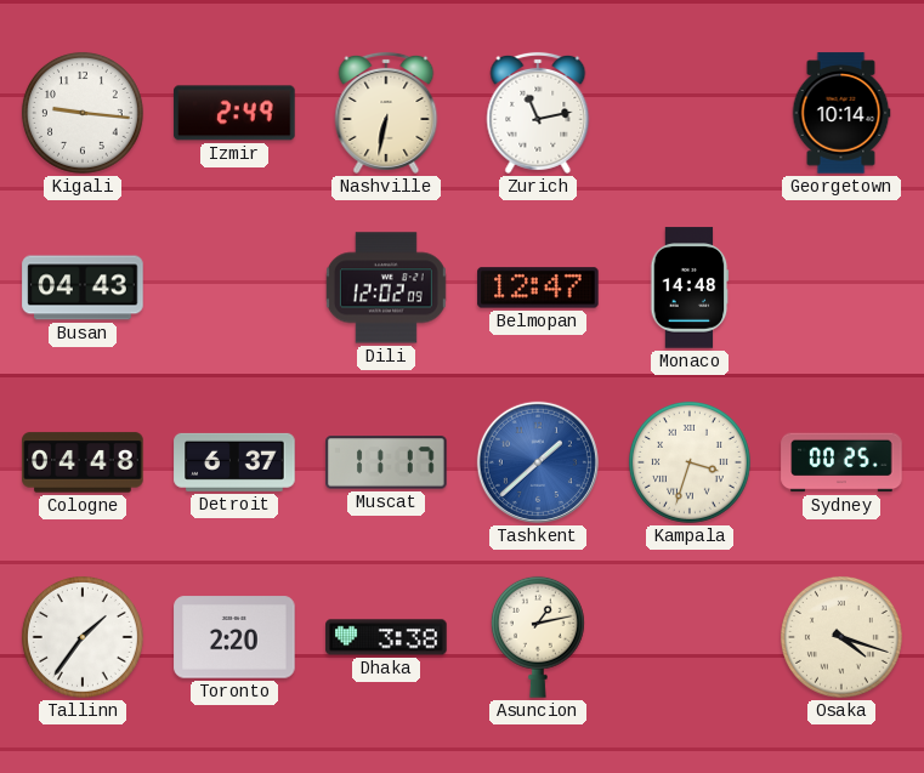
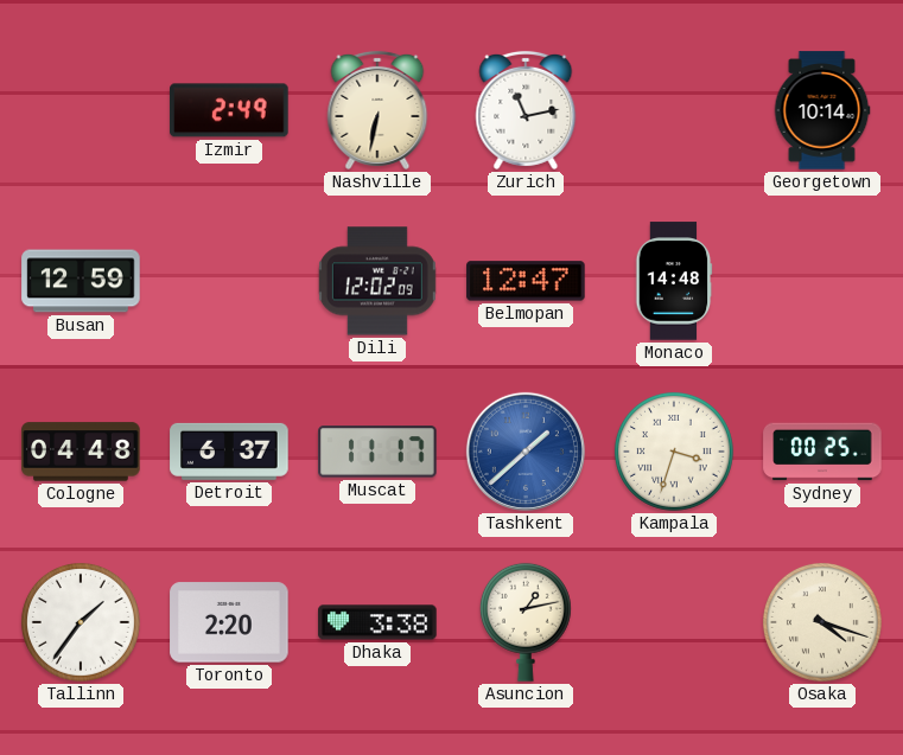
Kigali: 9:16 -> none
Busan: 04:43 -> 12:59
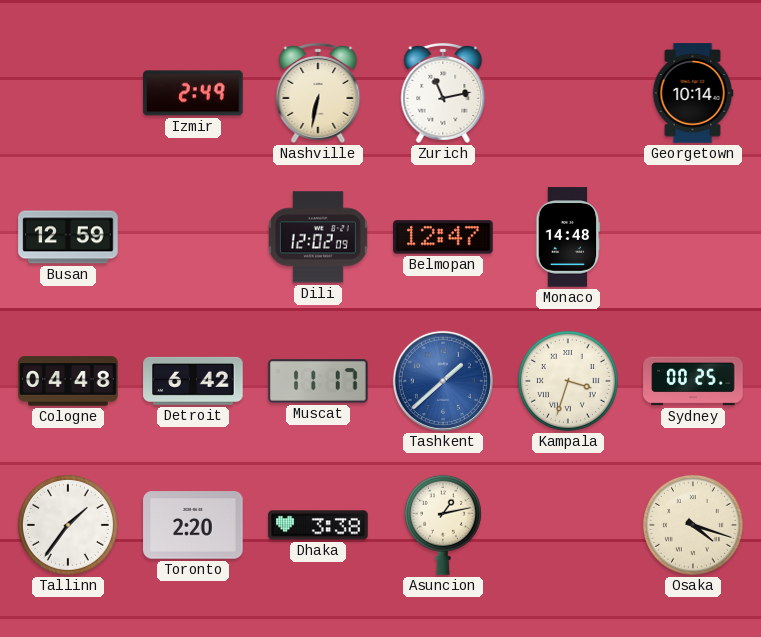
Detroit: 6:37 -> 6:42
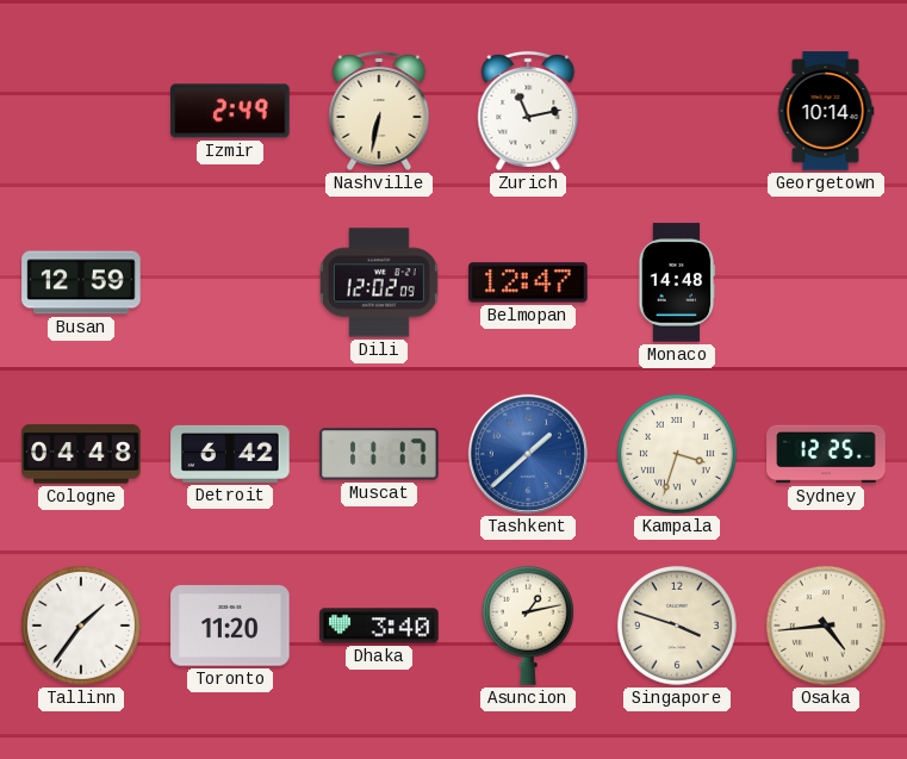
Sydney: 00:25 -> 12:25
Toronto: 2:20 -> 11:20
Dhaka: 3:38 -> 3:40
Singapore: none -> 3:48
Osaka: 4:18 -> 4:44
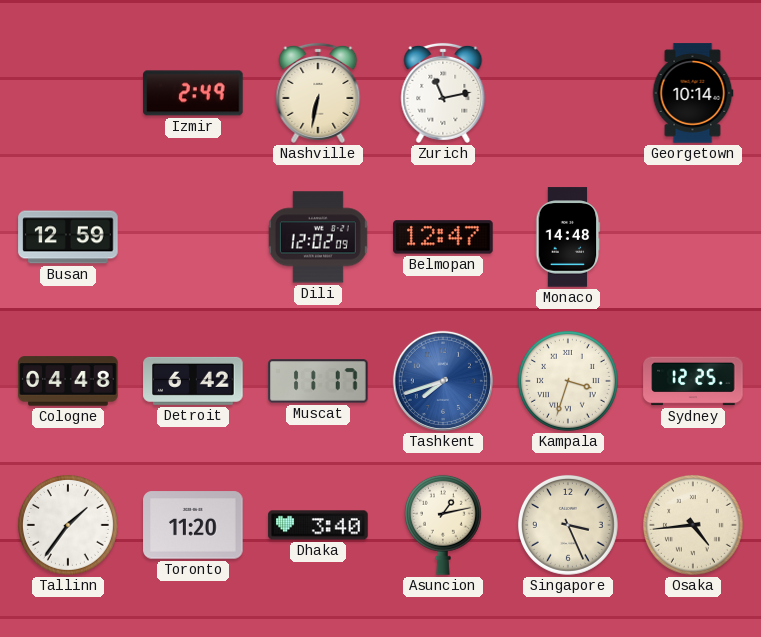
Tashkent: 1:38 -> 7:42
Singapore: 3:48 -> 3:26
